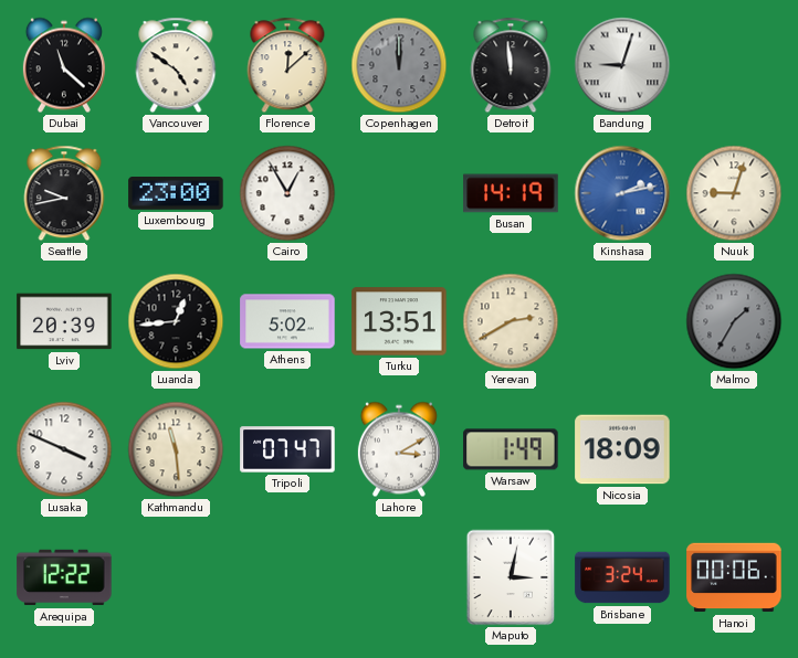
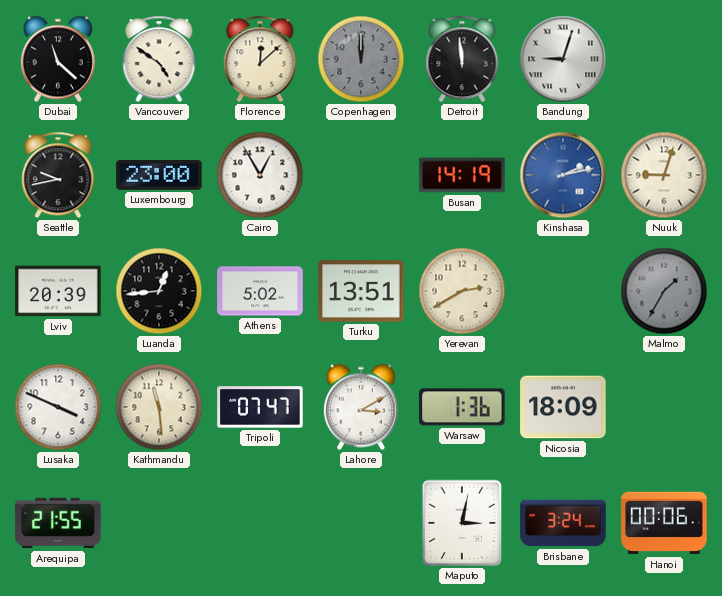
Warsaw: 1:49 -> 1:36
Arequipa: 12:22 -> 21:55
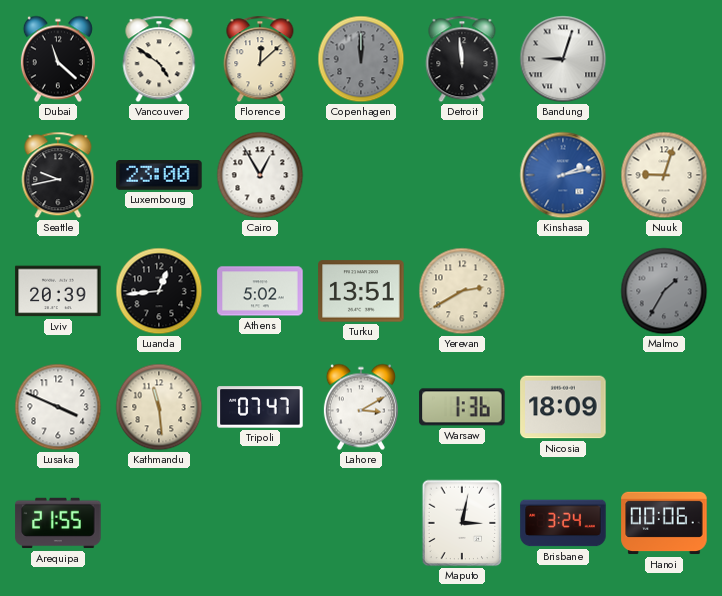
Busan: 14:19 -> none
